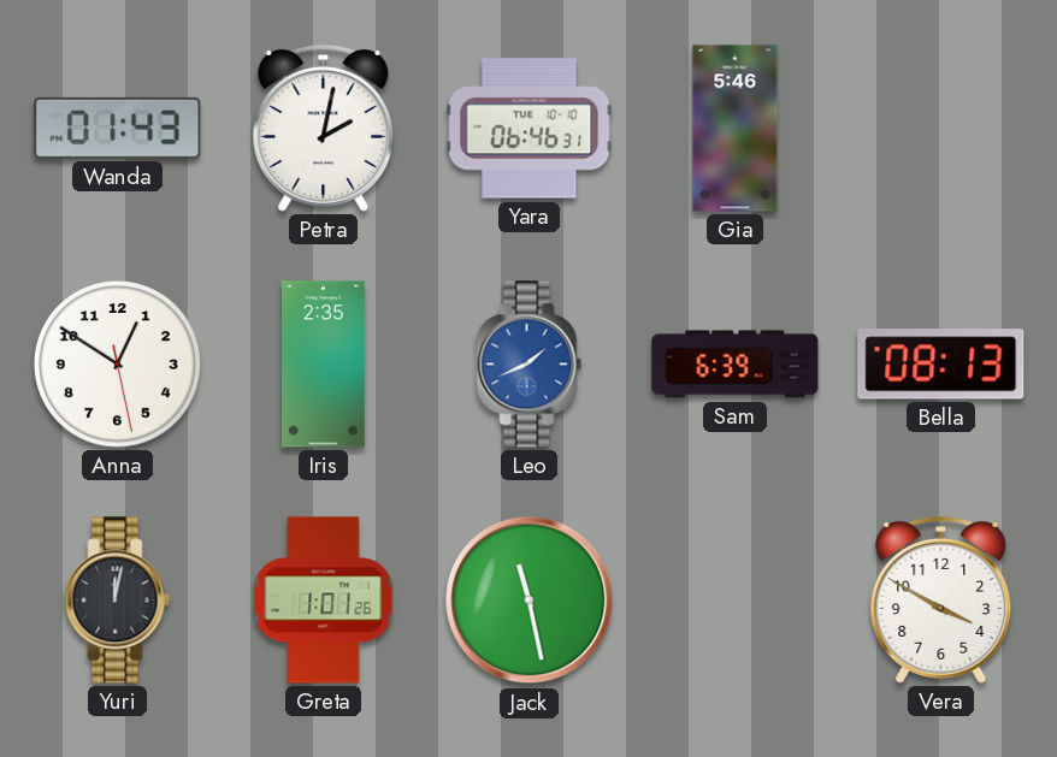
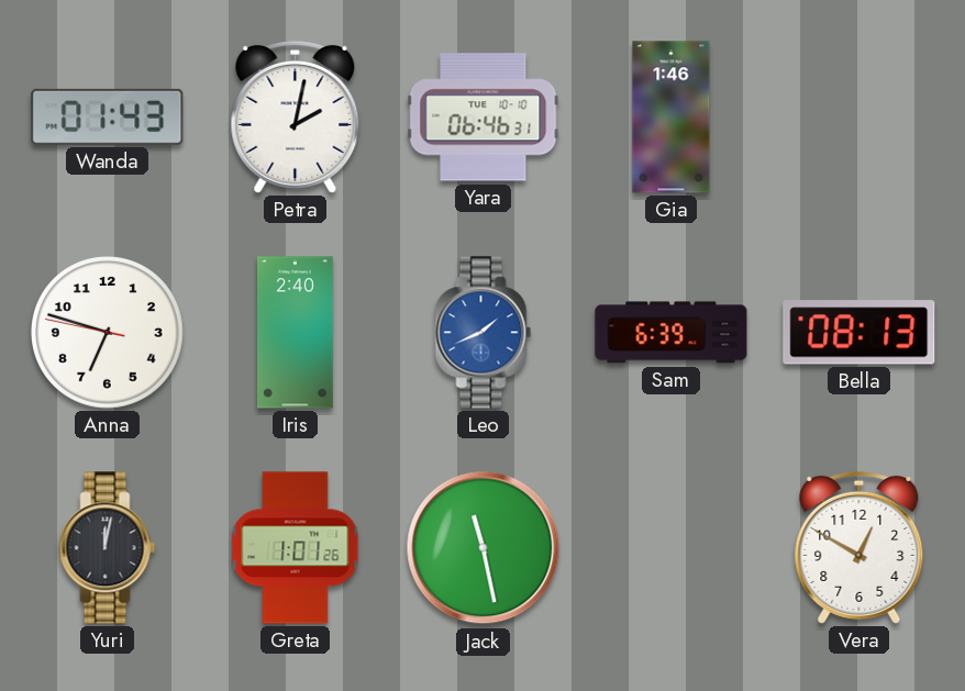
Gia: 5:46 -> 1:46
Anna: 12:50 -> 6:47
Iris: 2:35 -> 2:40
Vera: 3:50 -> 12:50
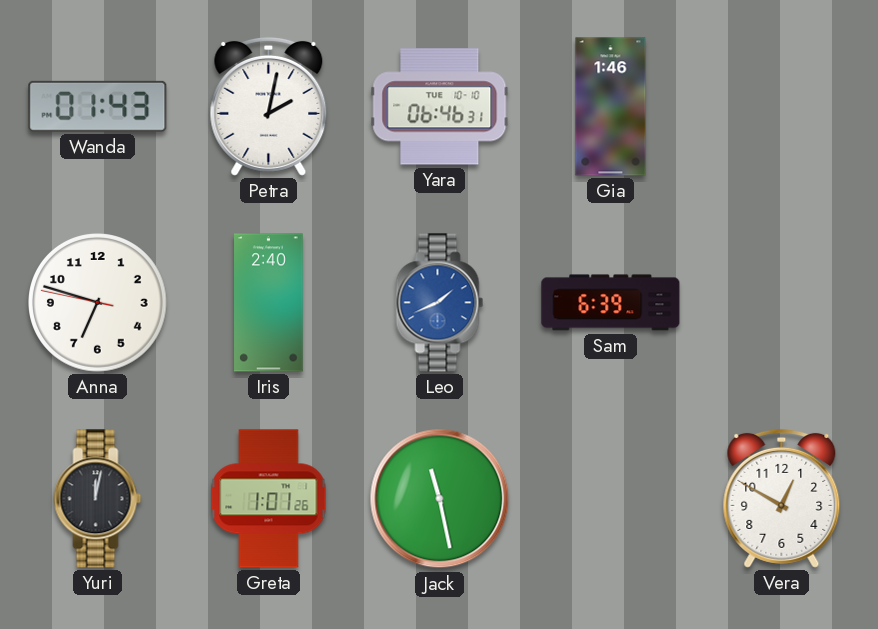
Bella: 08:13 -> none
